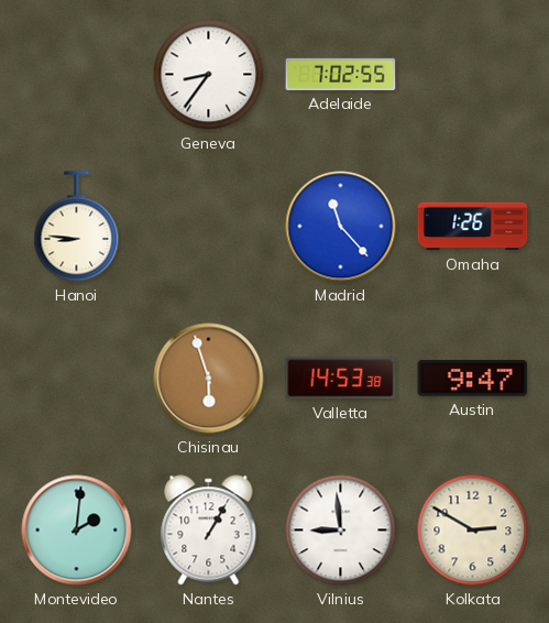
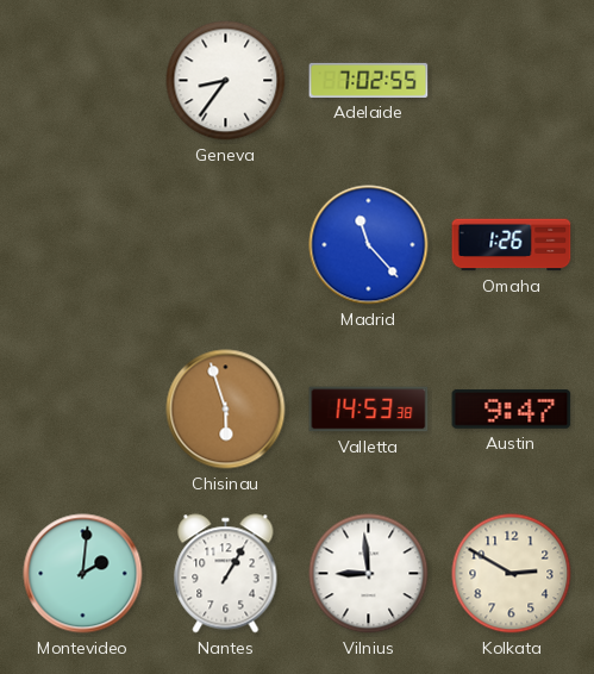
Hanoi: 8:46 -> none
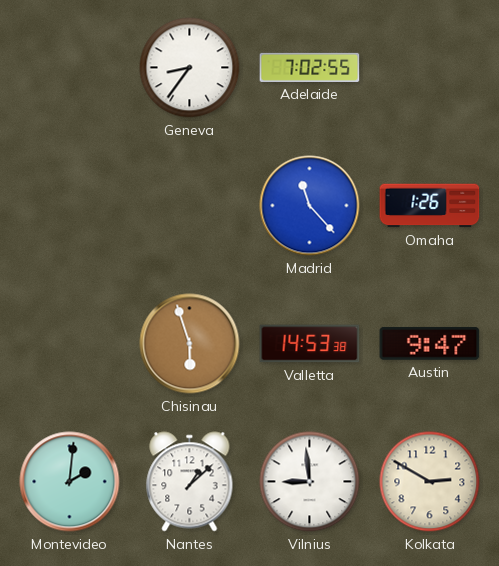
Nantes: 1:05 -> 1:08
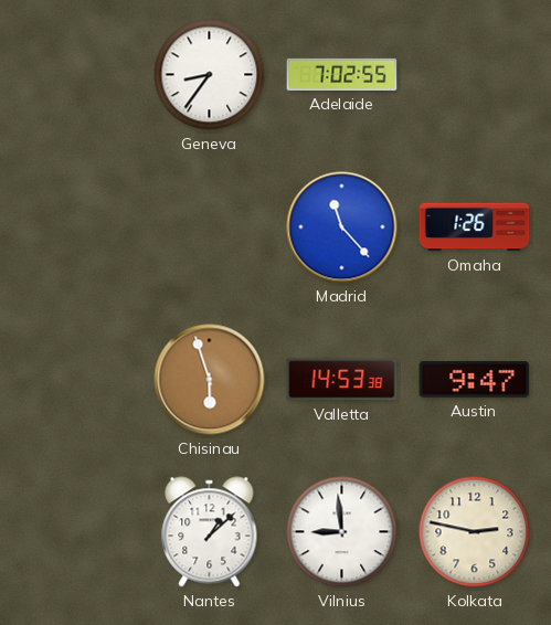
Montevideo: 2:01 -> none
Kolkata: 2:50 -> 2:47
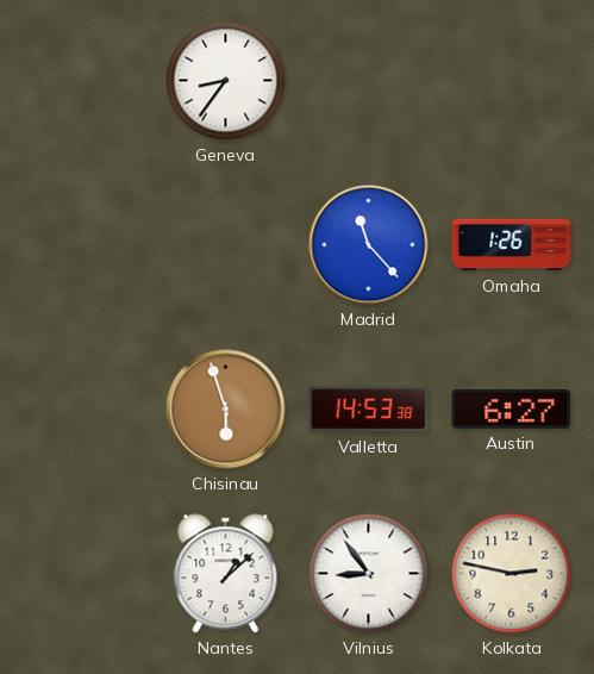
Adelaide: 7:02 -> none
Austin: 9:47 -> 6:27
Vilnius: 8:59 -> 8:54
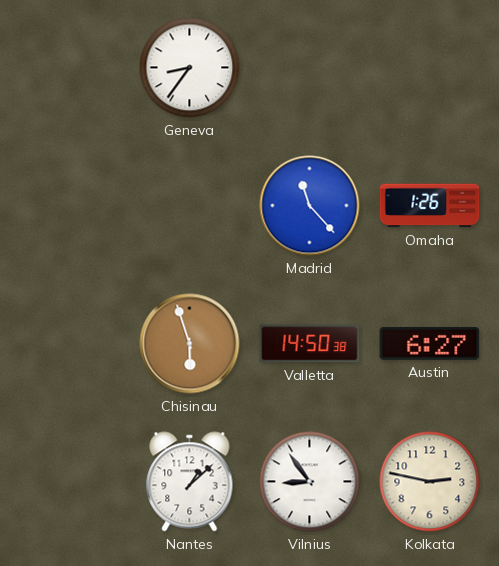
Valletta: 14:53 -> 14:50
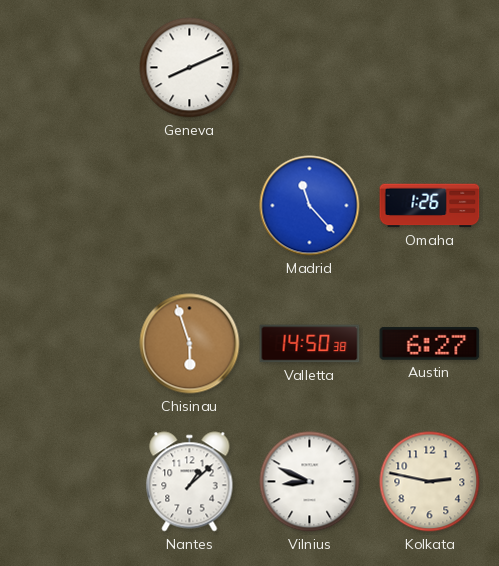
Geneva: 8:36 -> 8:11
Vilnius: 8:54 -> 8:49
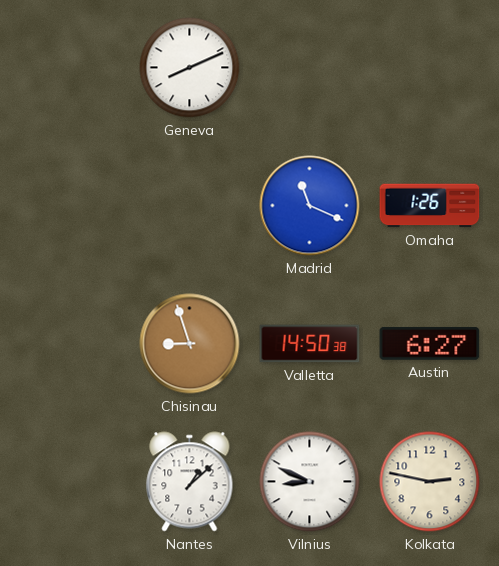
Madrid: 11:23 -> 11:19
Chisinau: 5:57 -> 8:57
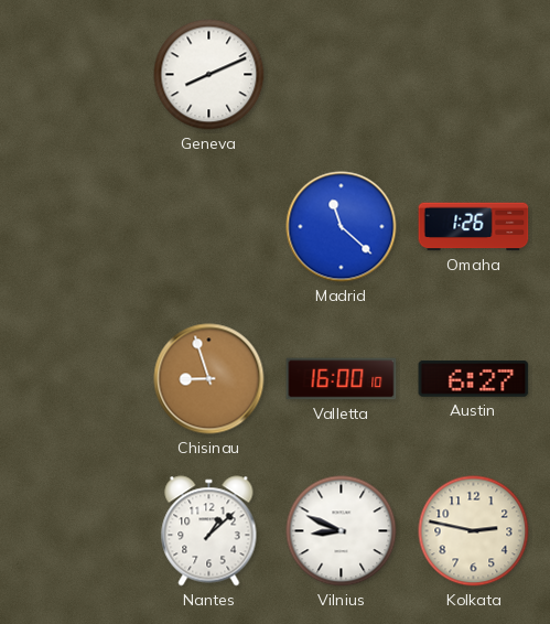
Madrid: 11:19 -> 11:22
Valletta: 14:50 -> 16:00
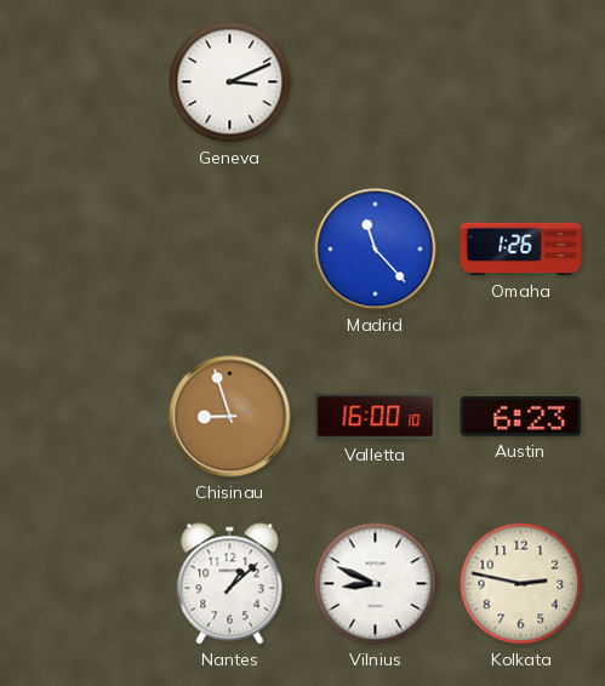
Geneva: 8:11 -> 3:11
Madrid: 11:22 -> 11:23
Austin: 6:27 -> 6:23
